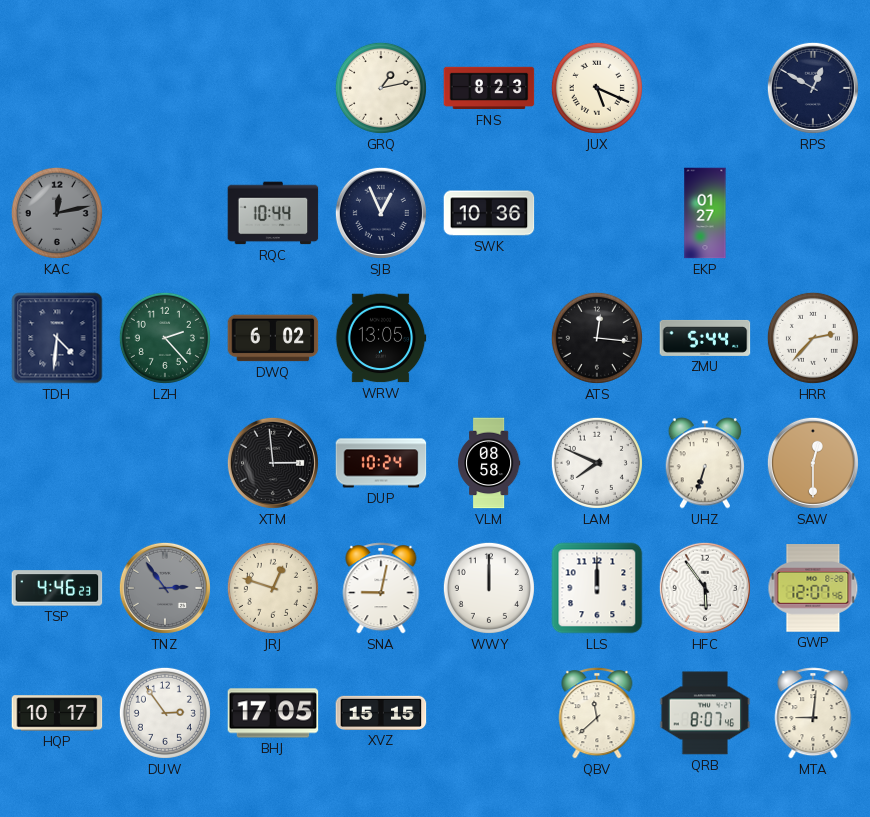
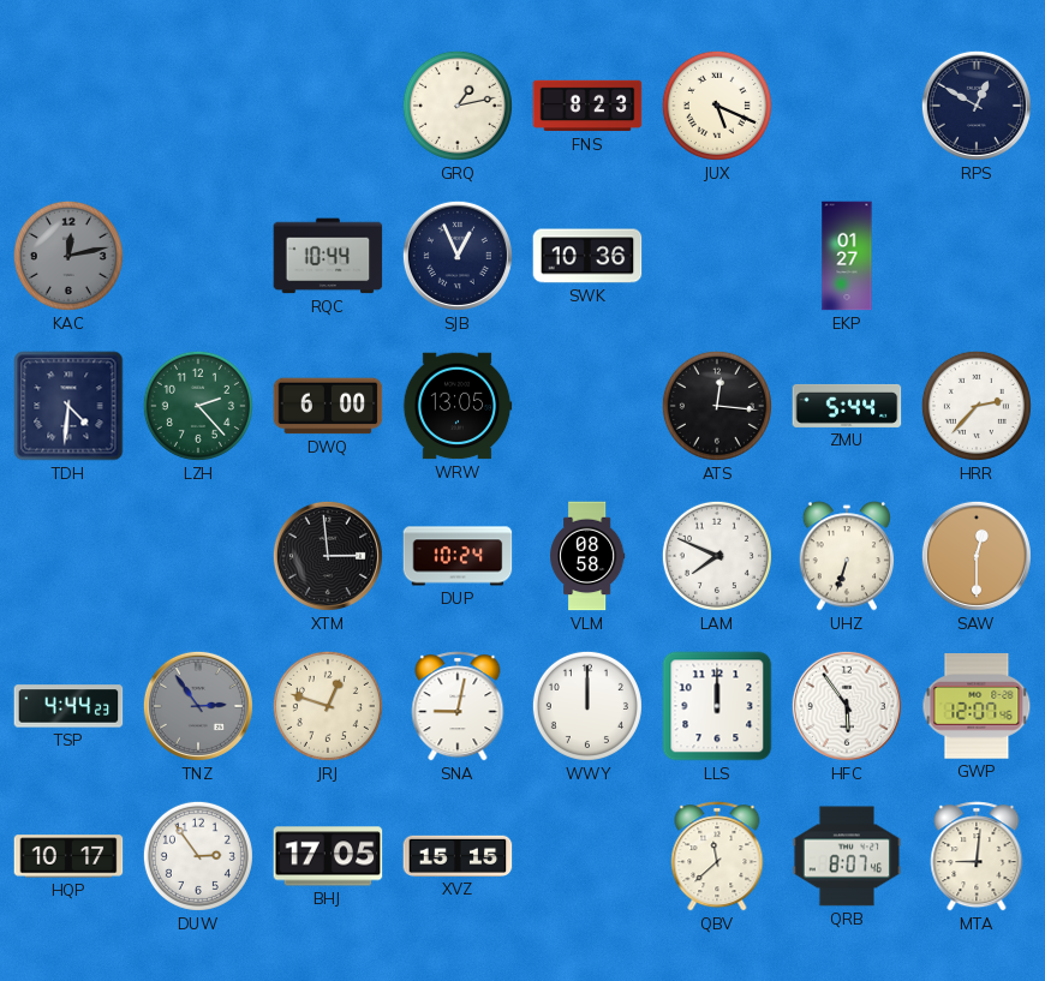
DWQ: 6:02 -> 6:00
TSP: 4:46 -> 4:44
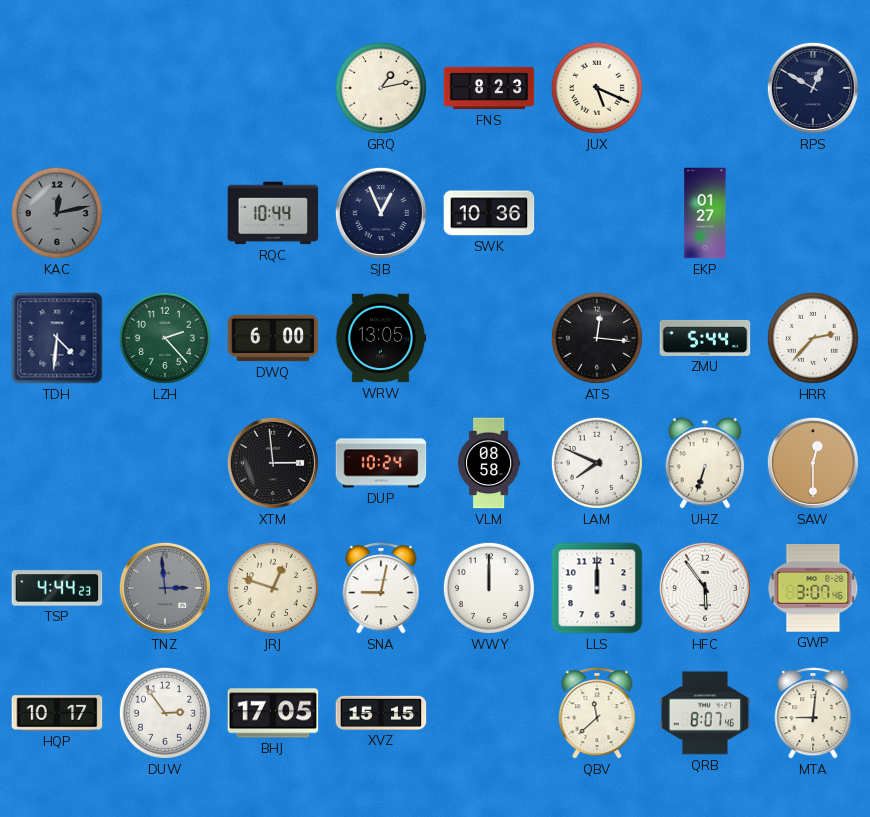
TNZ: 2:54 -> 2:59
GWP: 12:07 -> 3:07
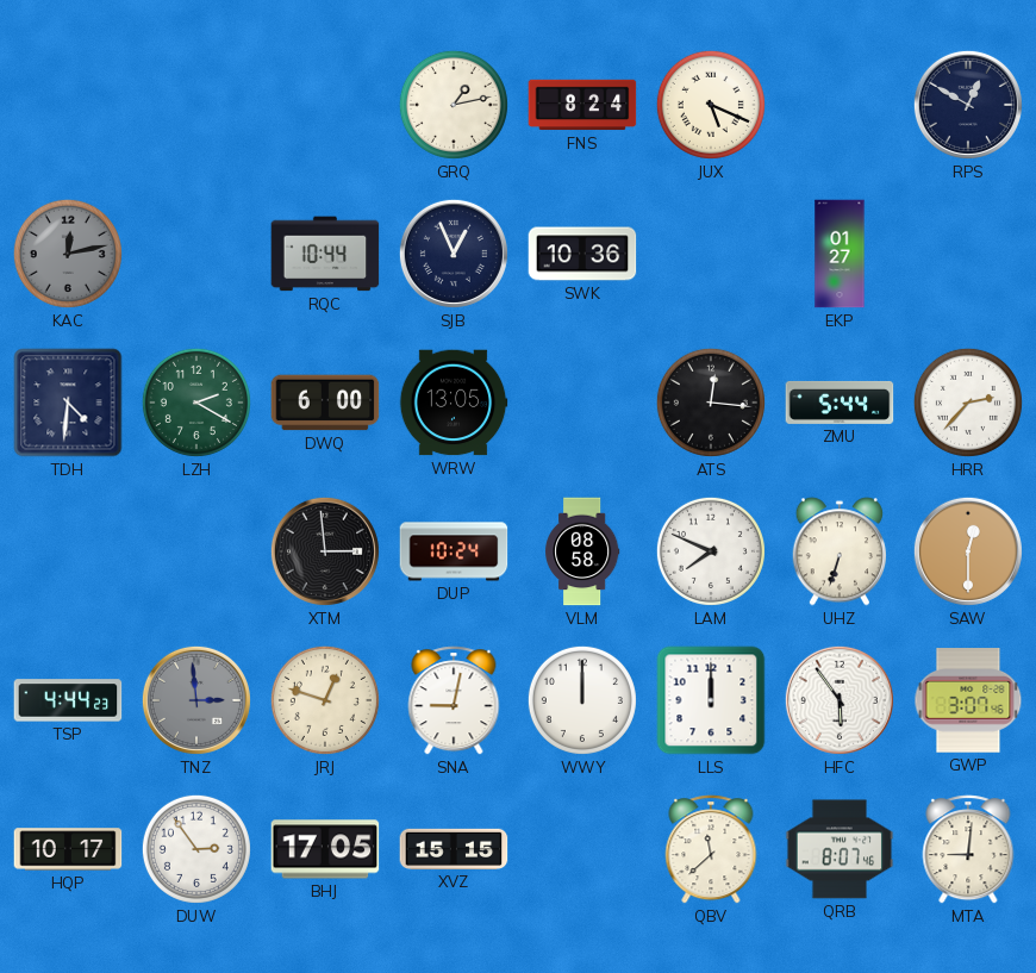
FNS: 8:23 -> 8:24
LZH: 2:23 -> 2:20
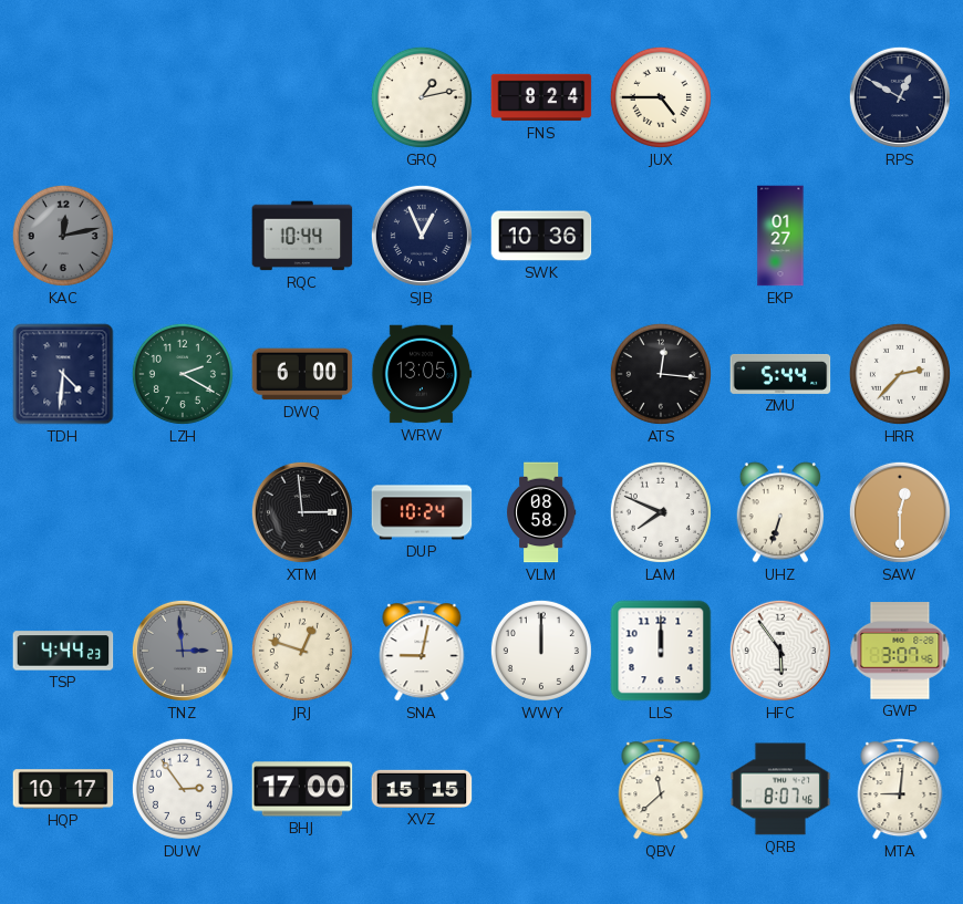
JUX: 5:19 -> 4:45
BHJ: 17:05 -> 17:00
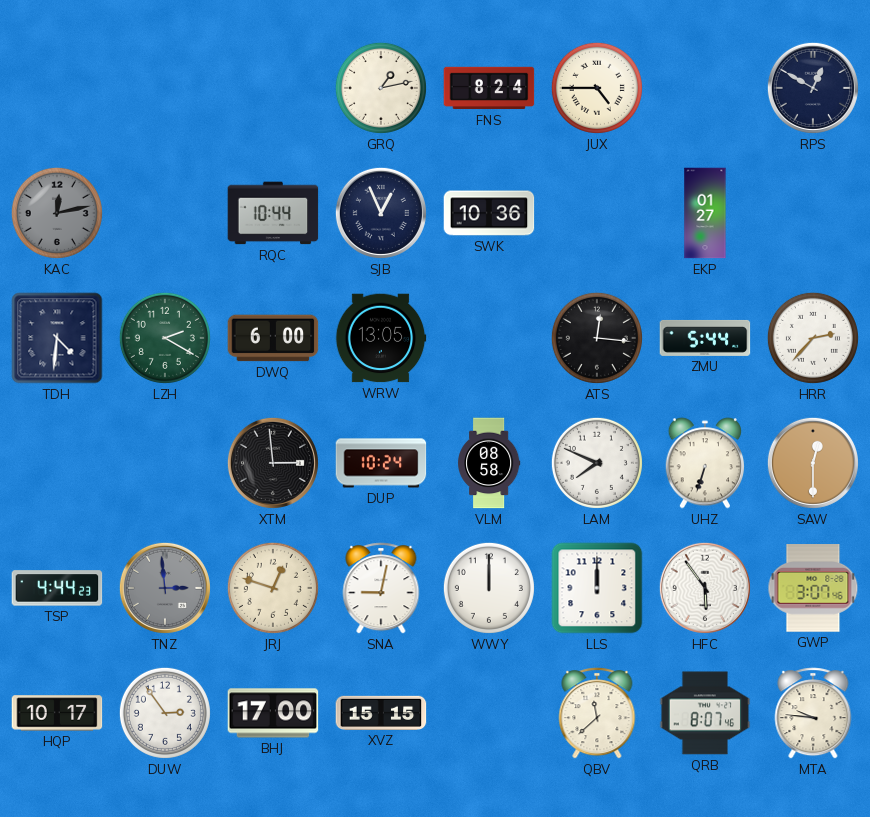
MTA: 9:01 -> 9:46
